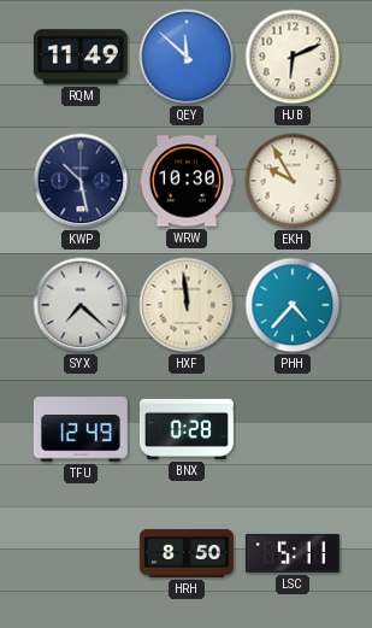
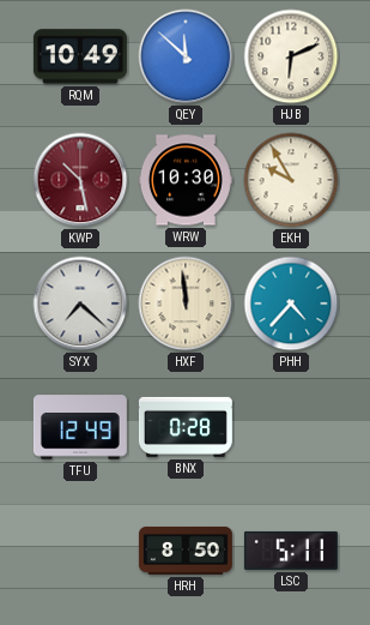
RQM: 11:49 -> 10:49
KWP dial: navy -> burgundy
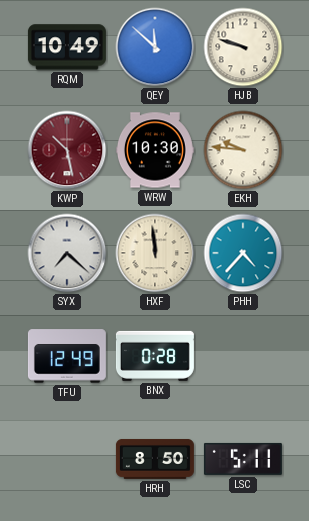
HJB: 6:11 -> 9:48
EKH: 9:55 -> 9:46
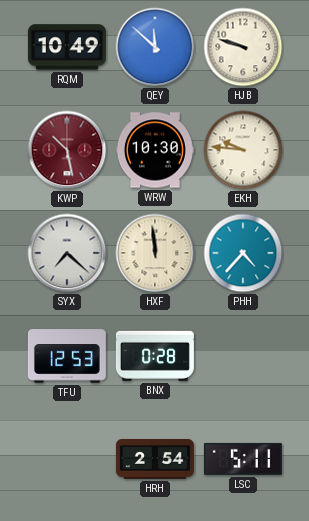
TFU: 12:49 -> 12:53
HRH: 8:50 -> 2:54
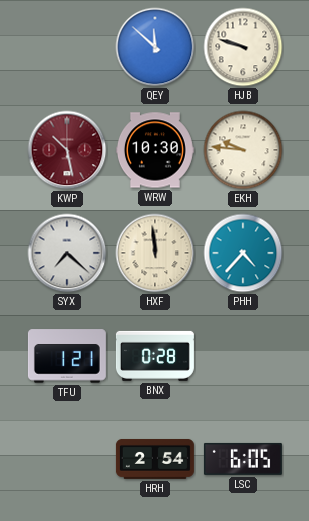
RQM: 10:49 -> none
TFU: 12:53 -> 1:21
LSC: 5:11 -> 6:05
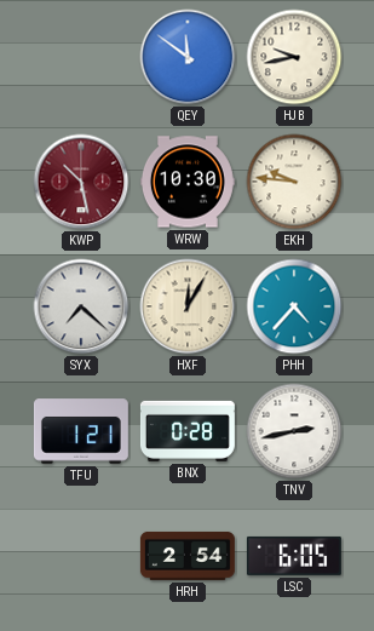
QEY: 11:52 -> 11:51
HJB: 9:48 -> 9:43
HXF: 11:59 -> 12:05
TNV: none -> 2:43
